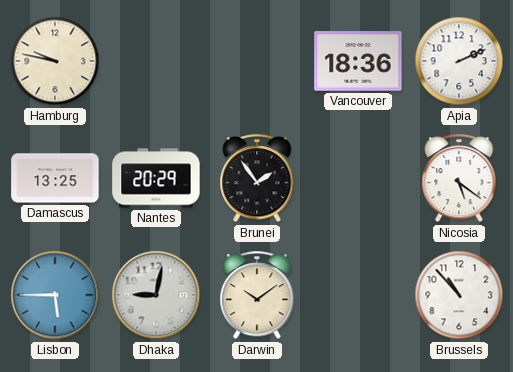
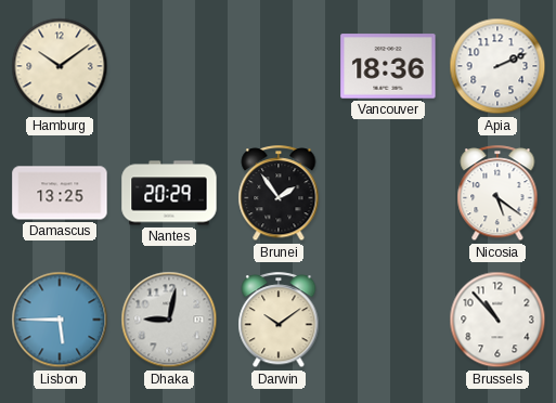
Hamburg: 9:47 -> 10:09
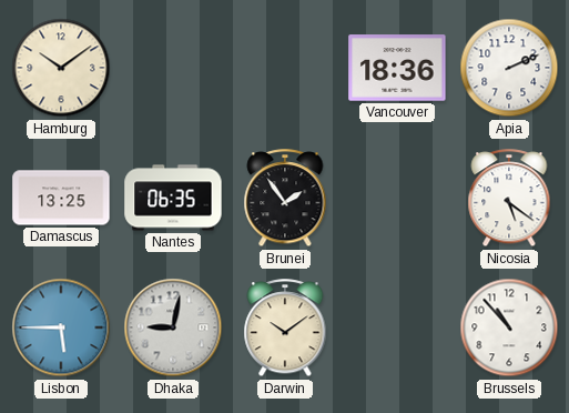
Nantes: 20:29 -> 06:35
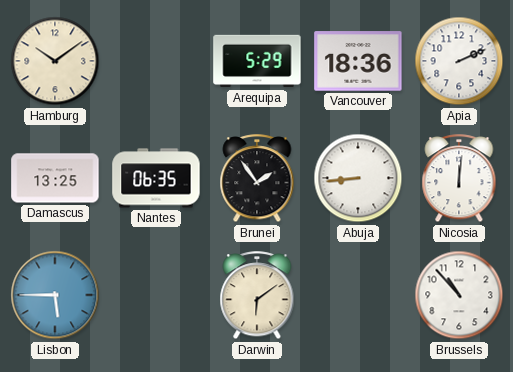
Arequipa: none -> 5:29
Abuja: none -> 8:44
Nicosia: 5:21 -> 12:01
Dhaka: 9:02 -> none
Darwin: 10:09 -> 6:09
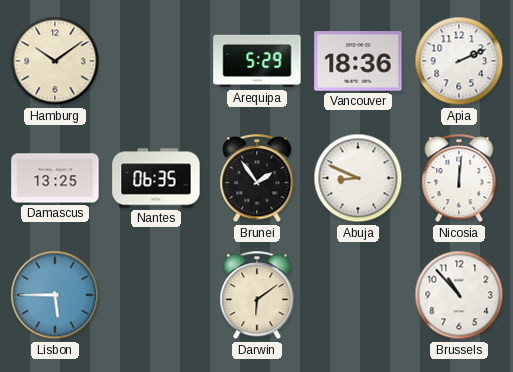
Abuja: 8:44 -> 8:49
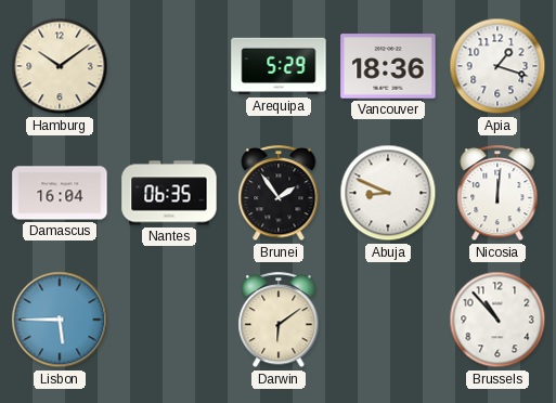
Apia: 2:11 -> 1:18
Damascus: 13:25 -> 16:04
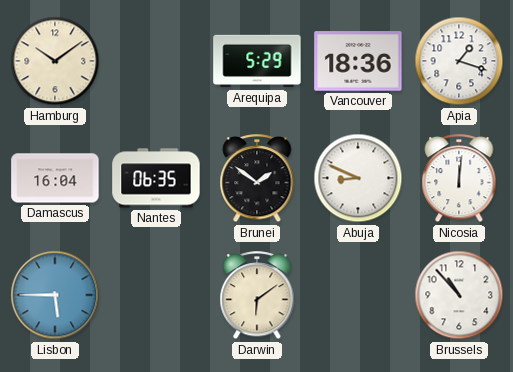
Brunei: 1:54 -> 1:51
